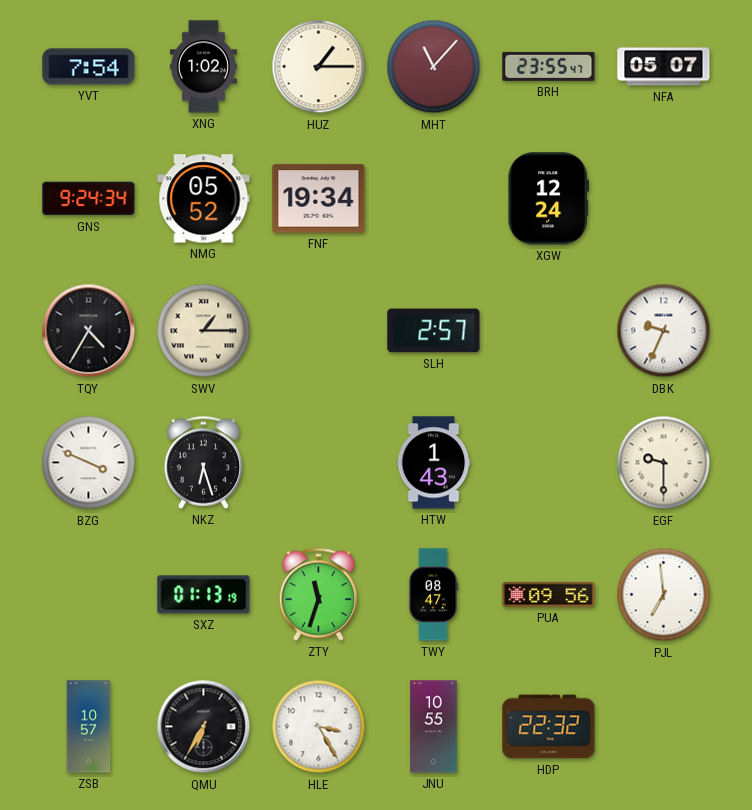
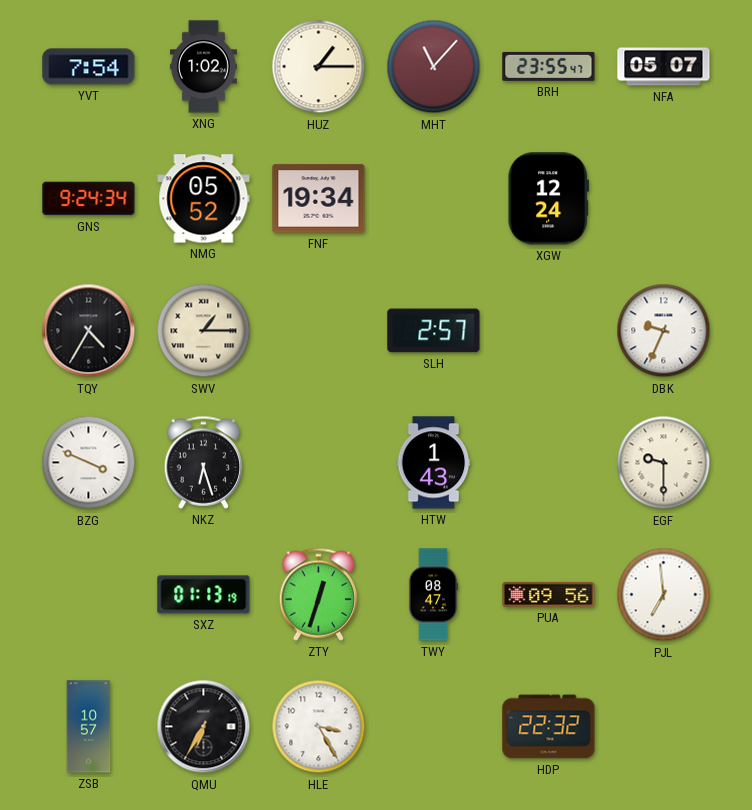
ZTY: 11:33 -> 12:33
JNU: 10:55 -> none
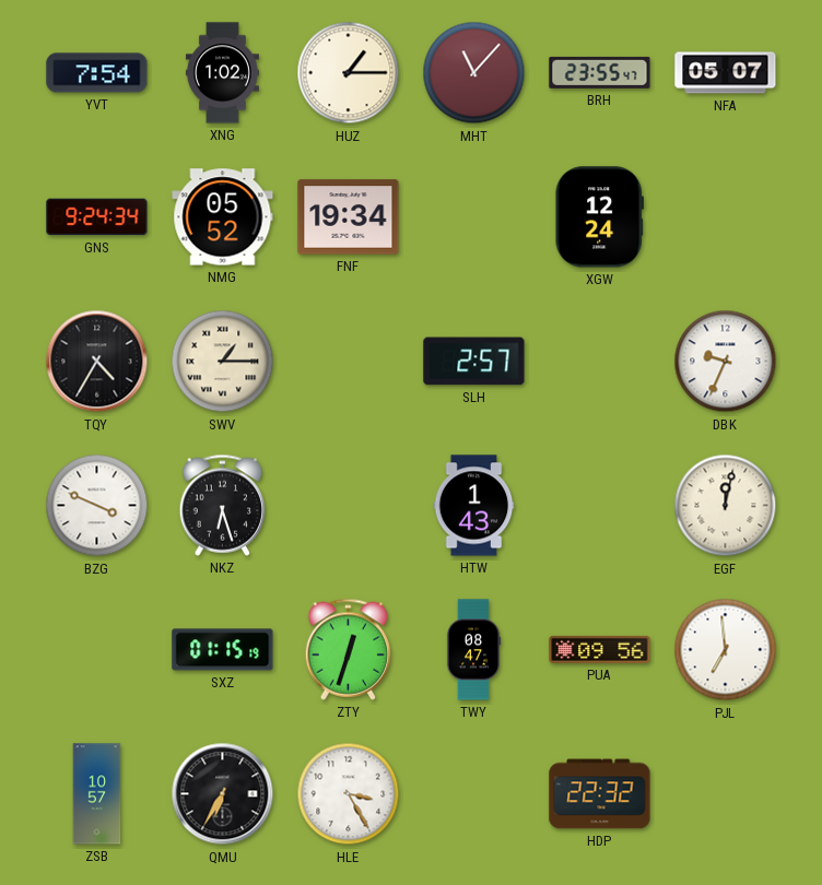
EGF: 9:30 -> 12:02
SXZ: 01:13 -> 01:15
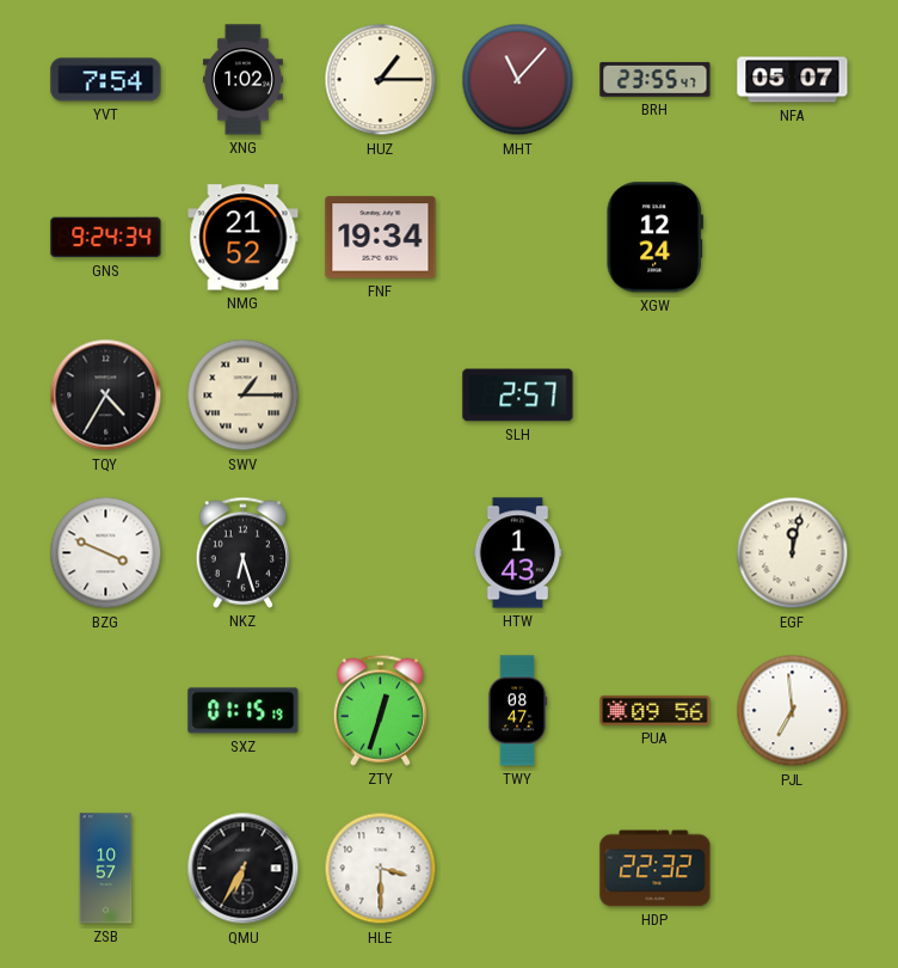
NMG: 05:52 -> 21:52
DBK: 9:34 -> none
HLE: 3:25 -> 3:30
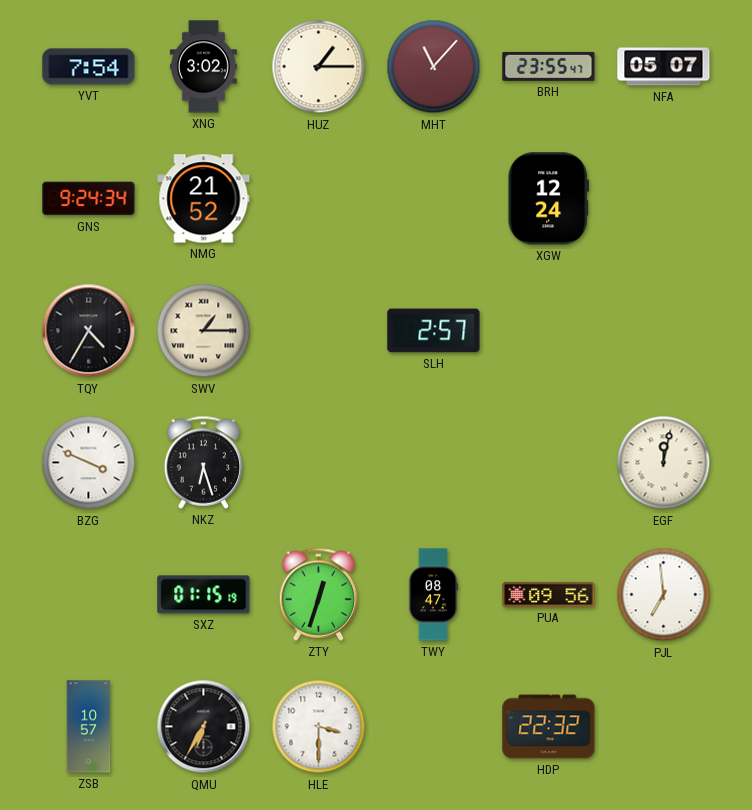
XNG: 1:02 -> 3:02
FNF: 19:34 -> none
HTW: 1:43 -> none
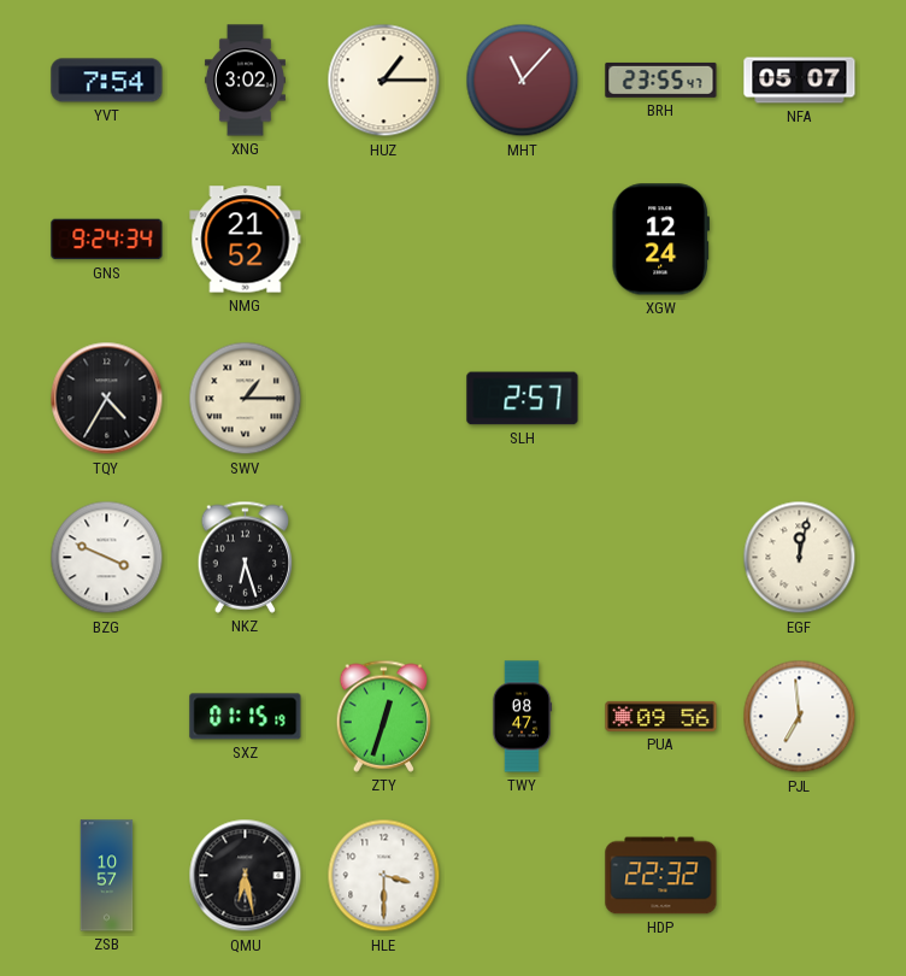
QMU: 6:35 -> 6:28
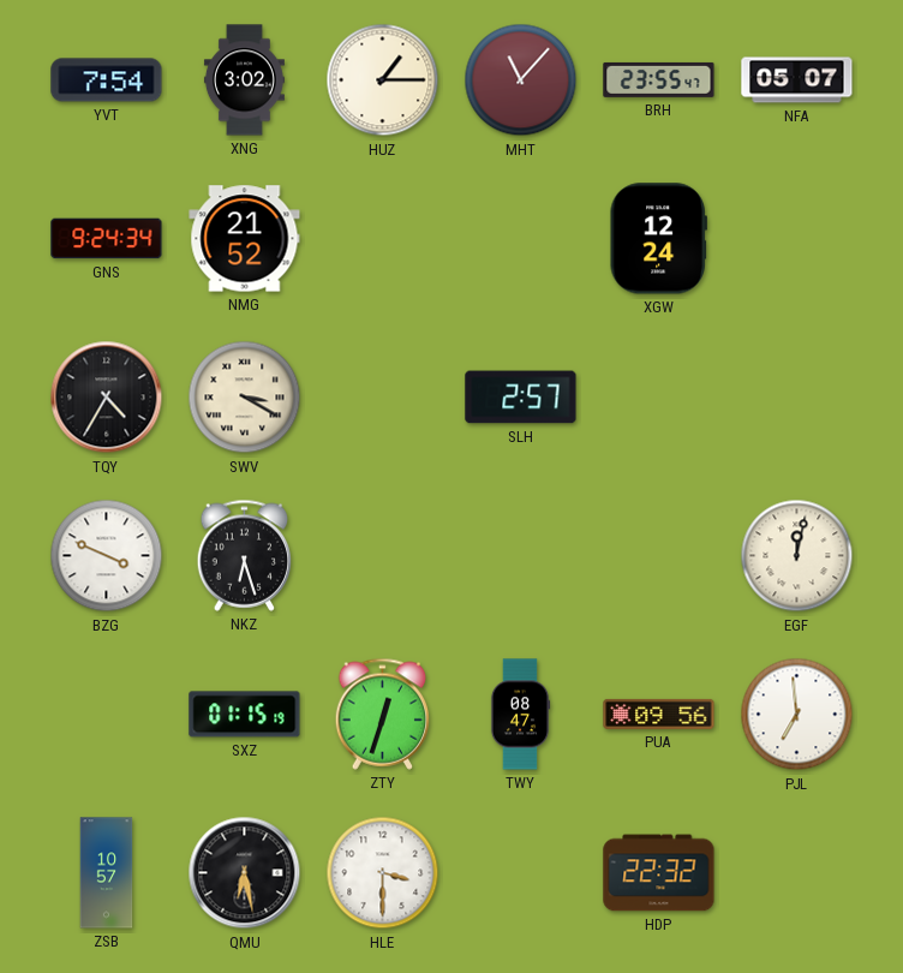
SWV: 1:15 -> 3:20
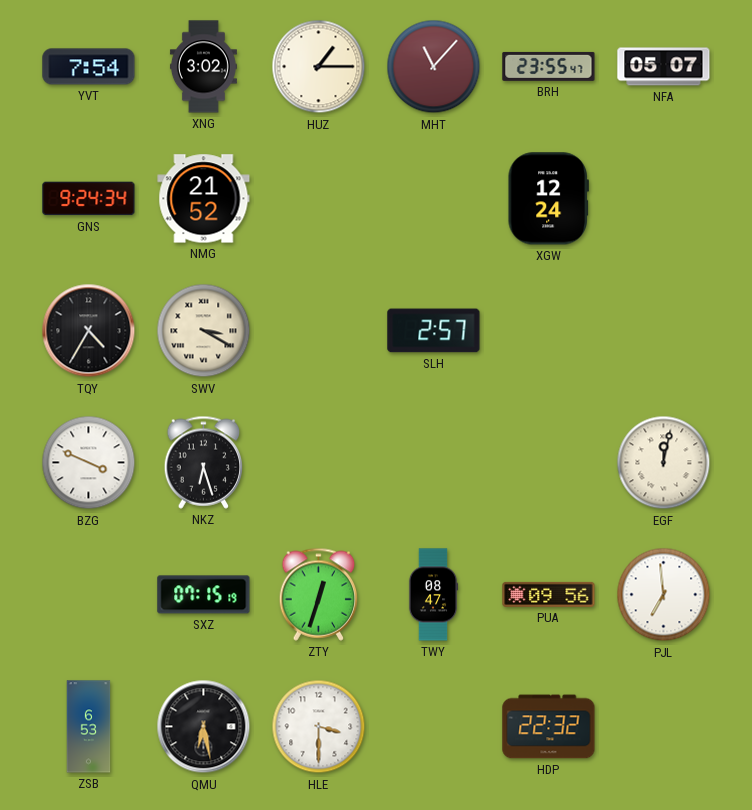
SXZ: 01:15 -> 07:15
ZSB: 10:57 -> 6:53
